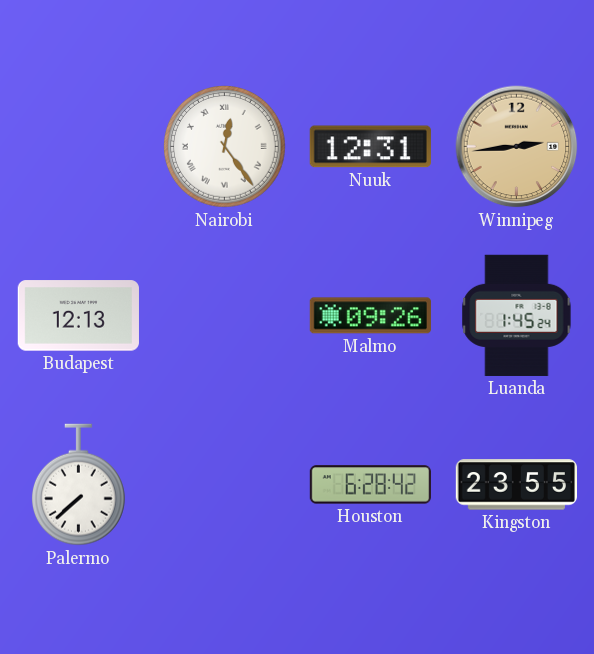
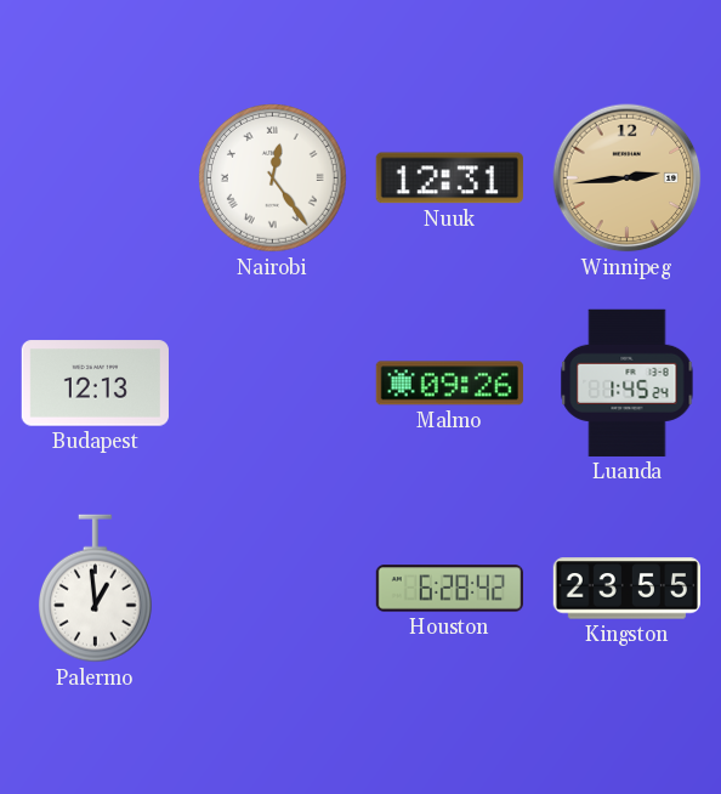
Palermo: 7:38 -> 12:59
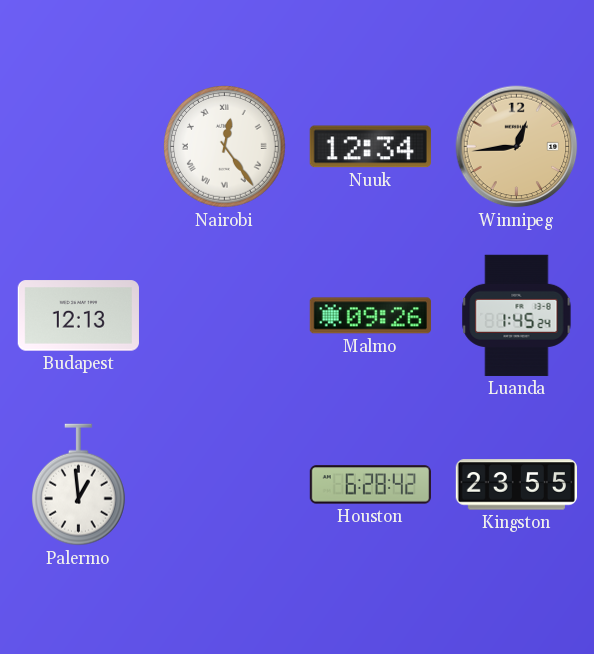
Nuuk: 12:31 -> 12:34
Winnipeg: 2:44 -> 12:44
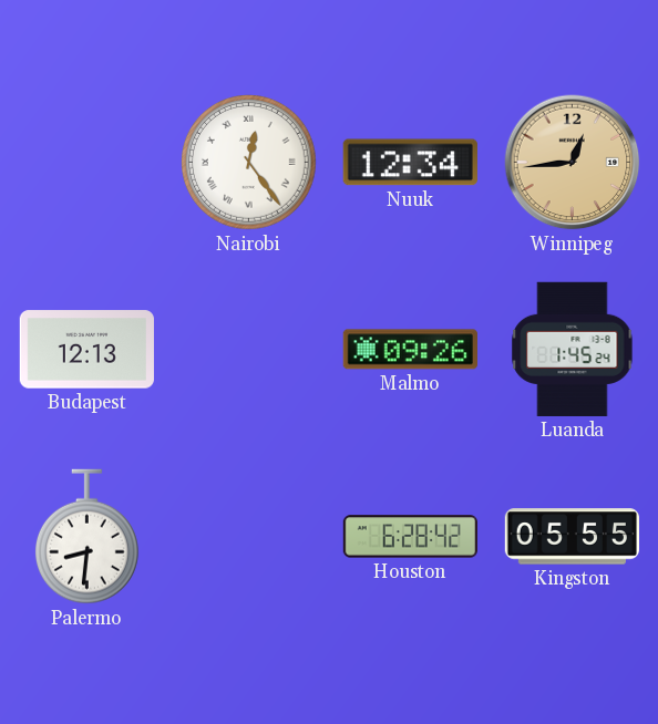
Palermo: 12:59 -> 8:31
Kingston: 23:55 -> 05:55
